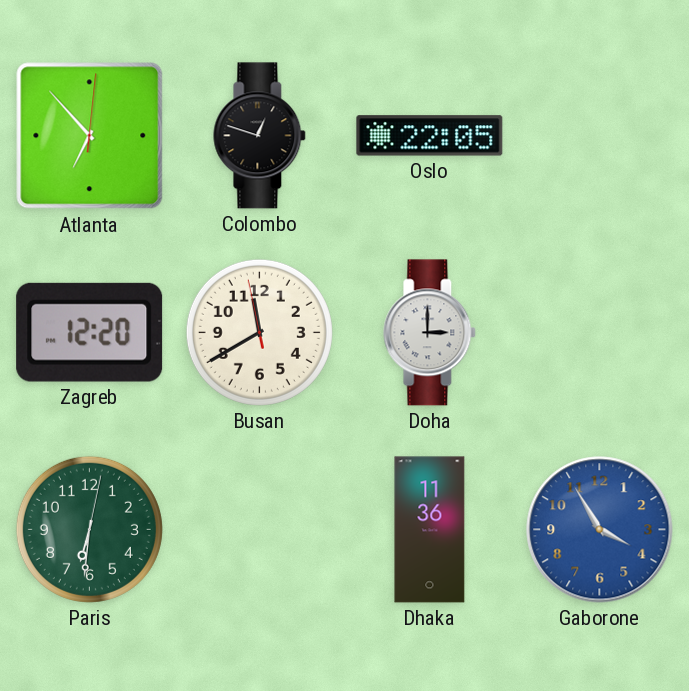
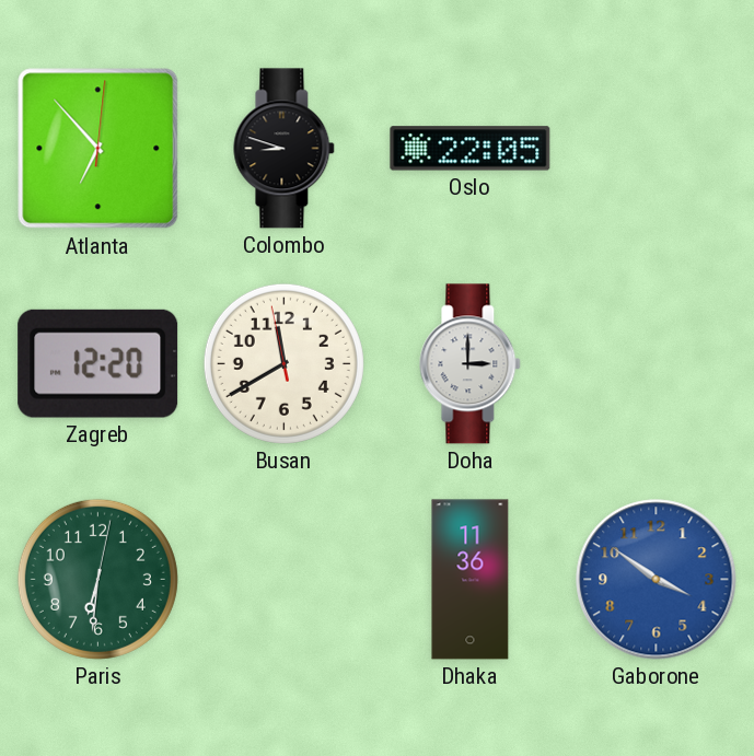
Colombo: 12:48 -> 8:48
Gaborone: 3:55 -> 3:51
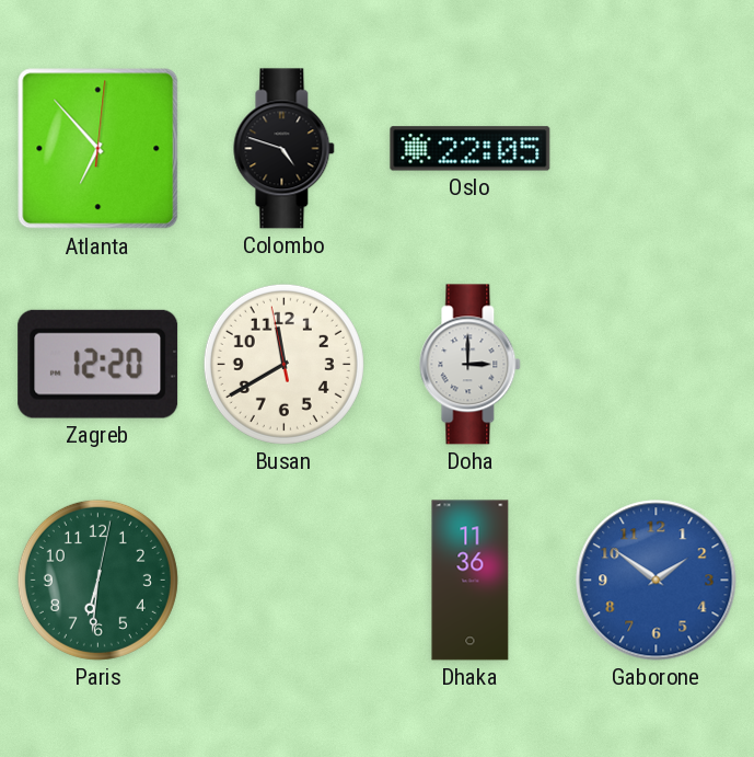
Colombo: 8:48 -> 4:48
Gaborone: 3:51 -> 1:51
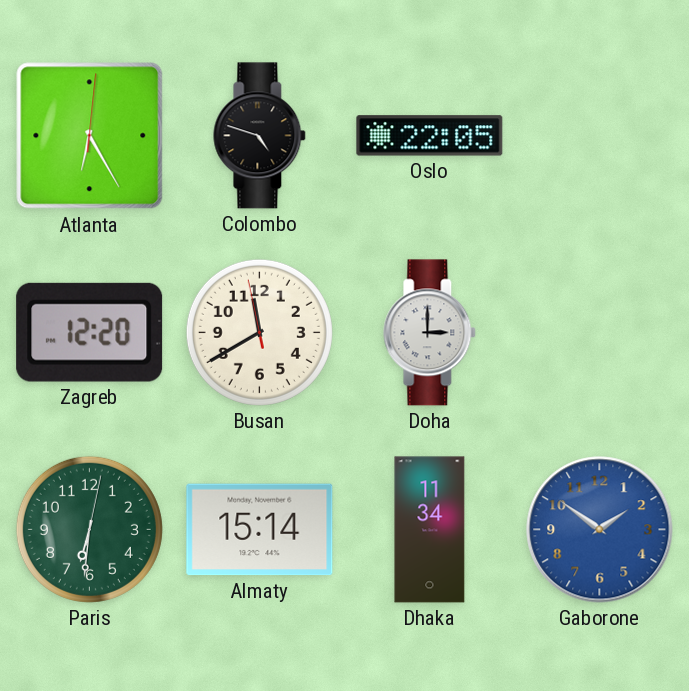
Atlanta: 6:53 -> 6:25
Almaty: none -> 15:14
Dhaka: 11:36 -> 11:34
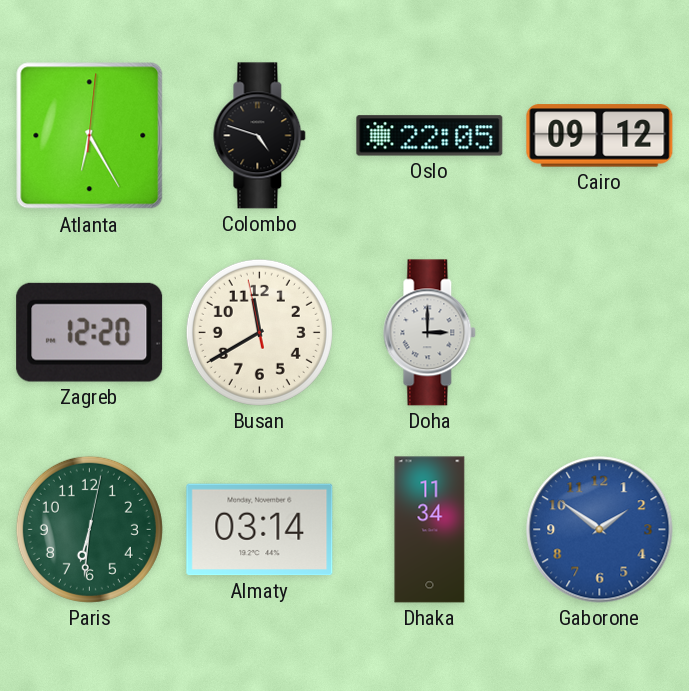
Cairo: none -> 09:12
Almaty: 15:14 -> 03:14
